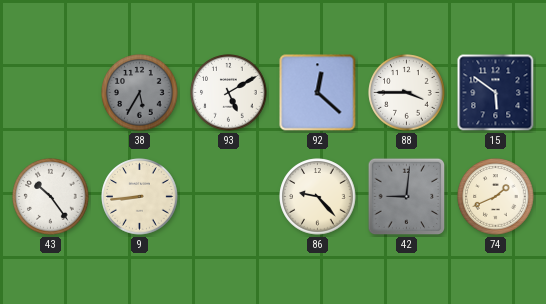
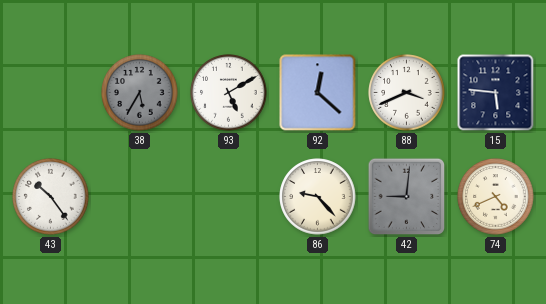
88: 3:45 -> 3:41
15: 5:51 -> 5:46
9: 8:44 -> none
74: 1:41 -> 4:41
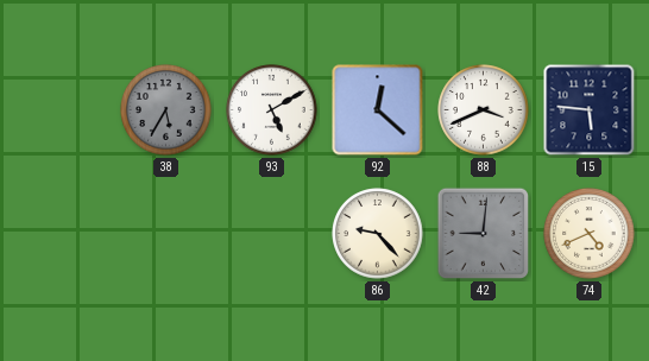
43: 10:24 -> none
